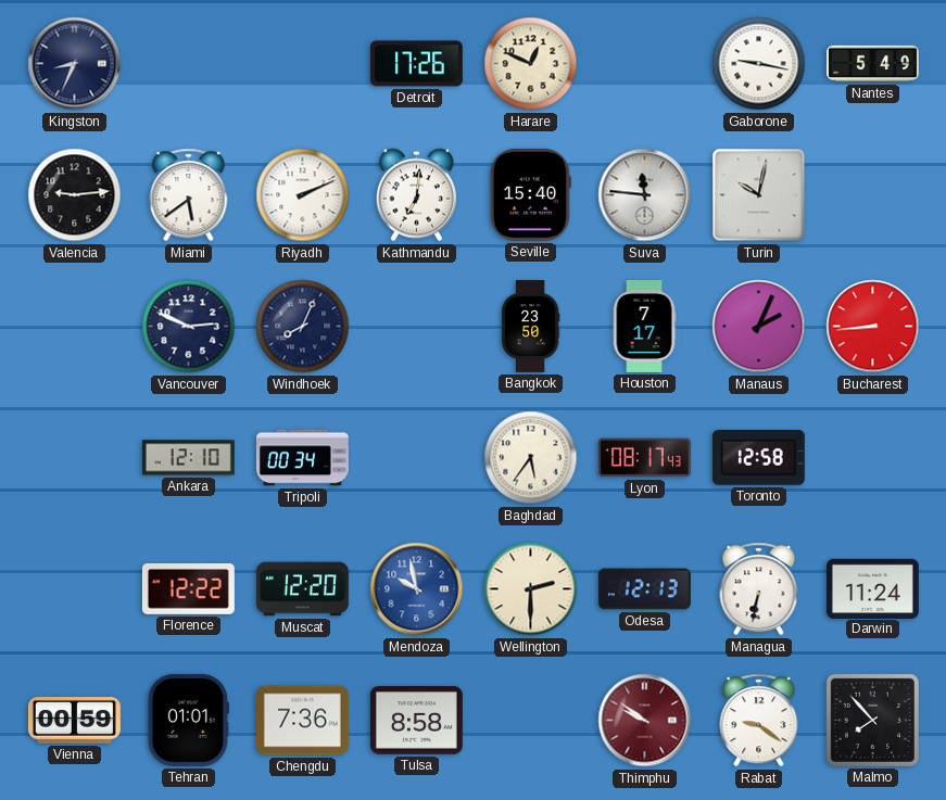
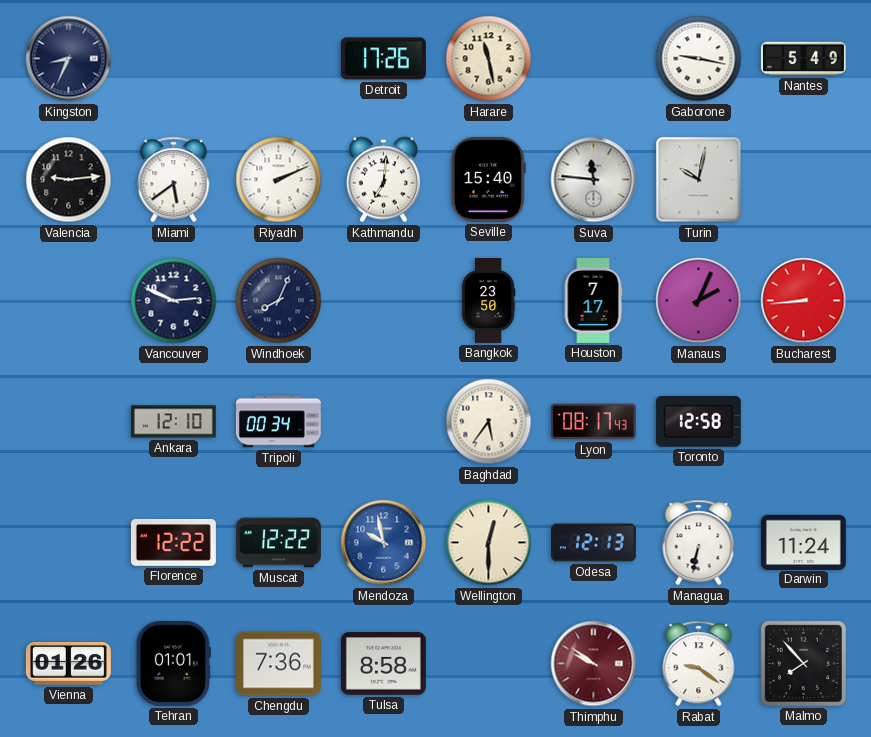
Harare: 12:49 -> 11:28
Muscat: 12:20 -> 12:22
Wellington: 2:30 -> 12:30
Vienna: 00:59 -> 01:26
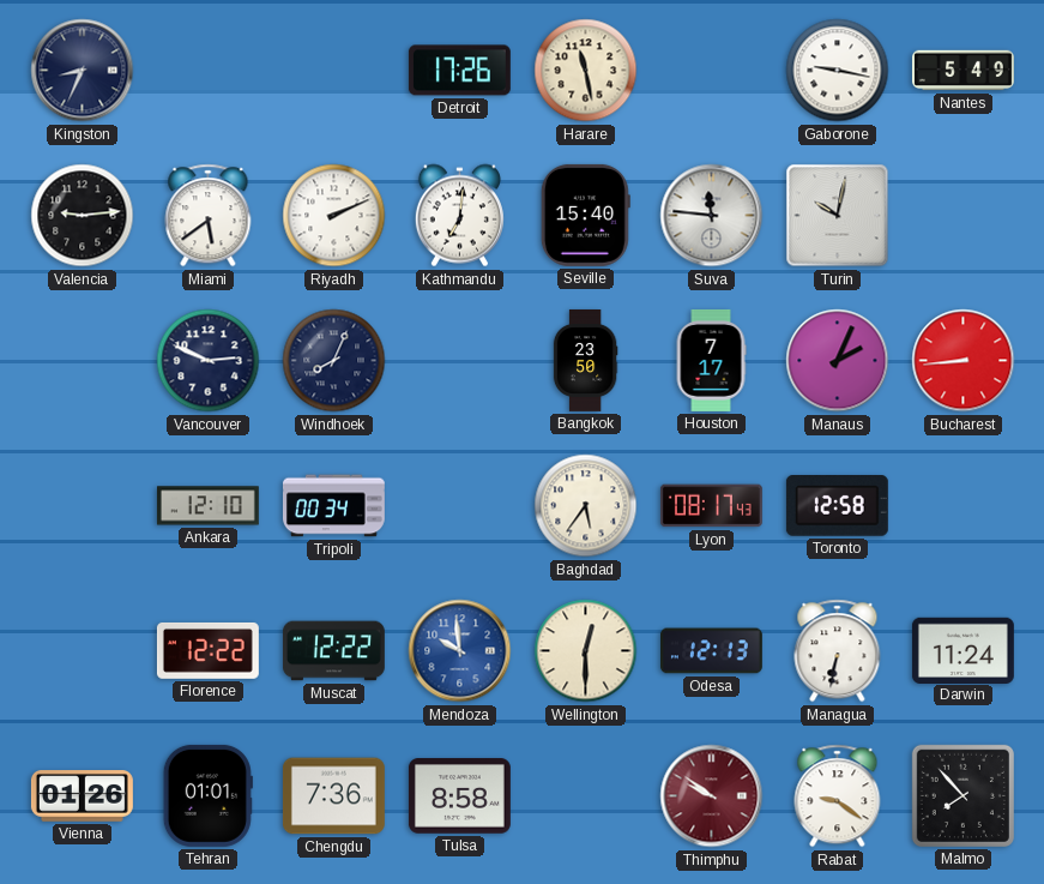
Mendoza: 9:58 -> 9:59
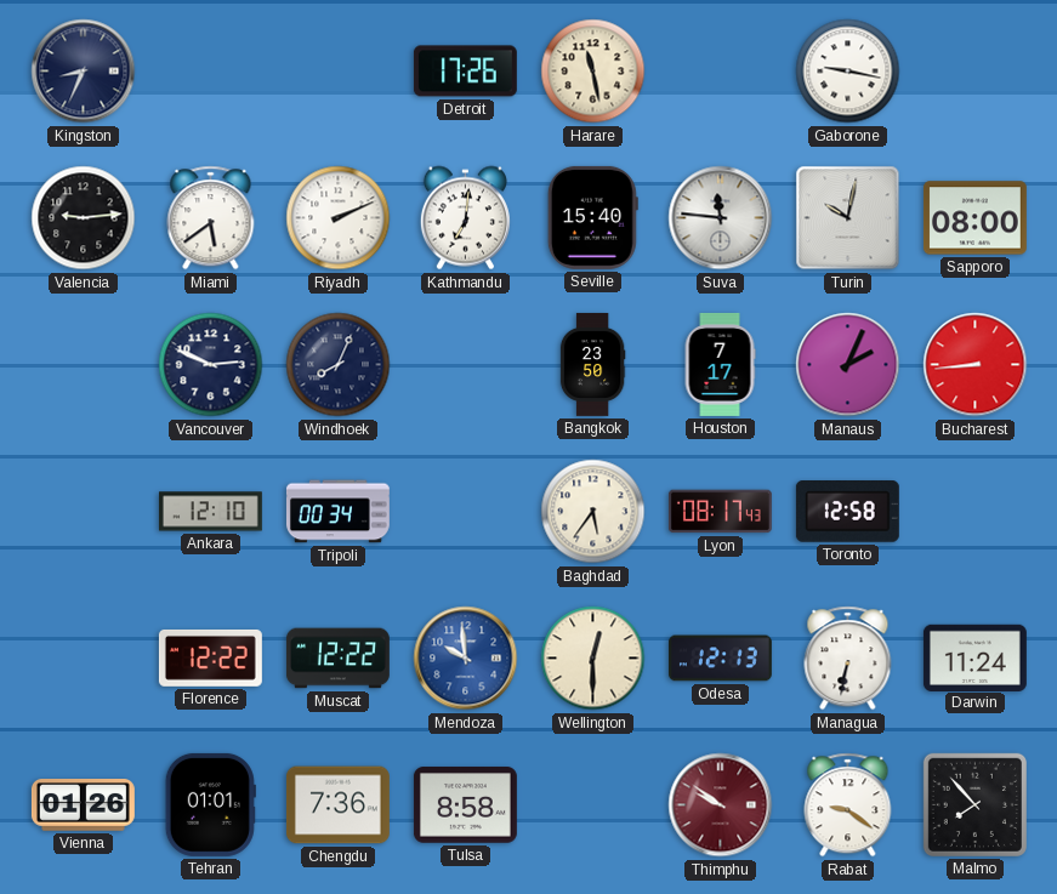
Nantes: 5:49 -> none
Sapporo: none -> 08:00
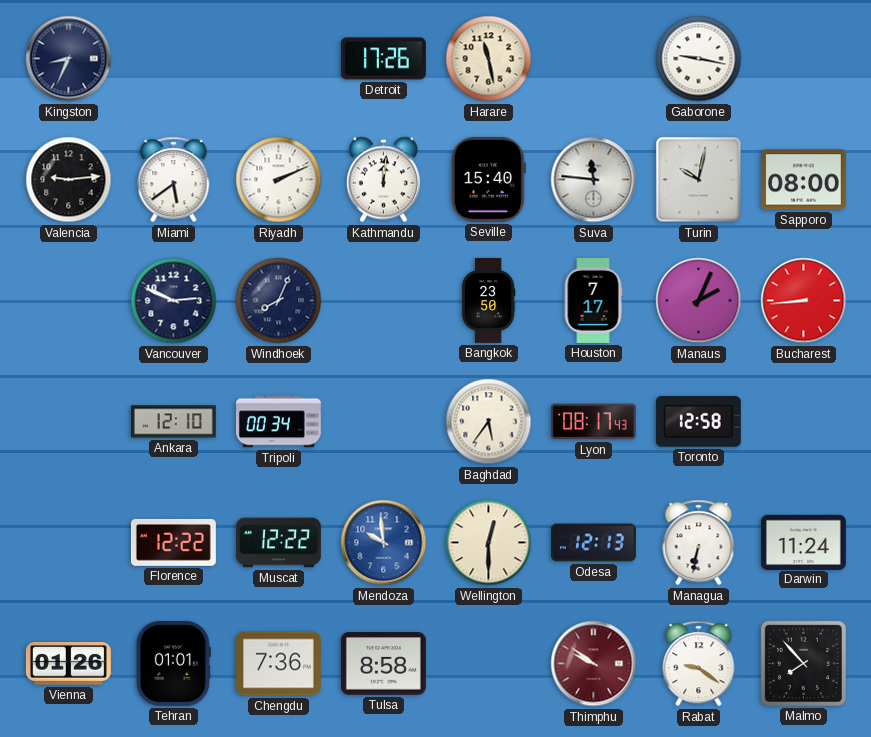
Kathmandu: 7:01 -> 12:01
